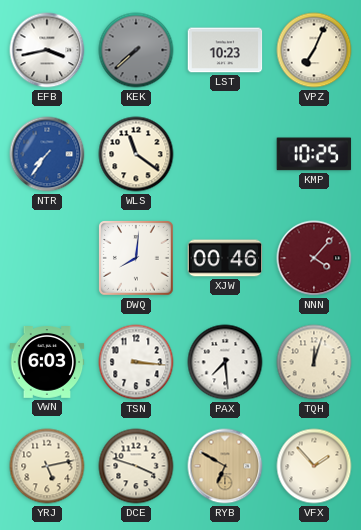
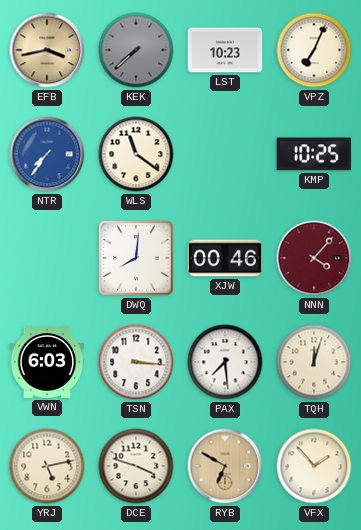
EFB dial: white -> champagne
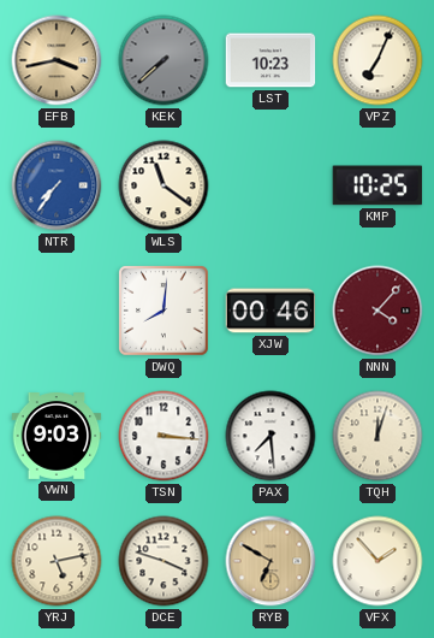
VWN: 6:03 -> 9:03
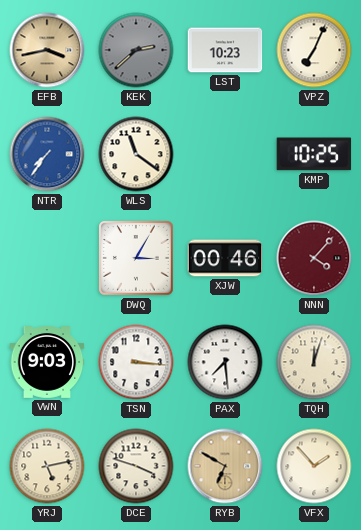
KEK: 7:38 -> 2:38
DWQ: 8:01 -> 3:05
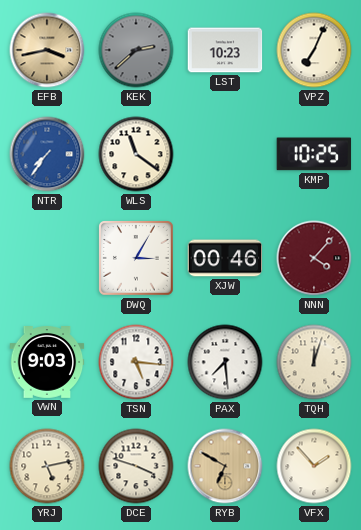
TSN: 3:16 -> 5:16
